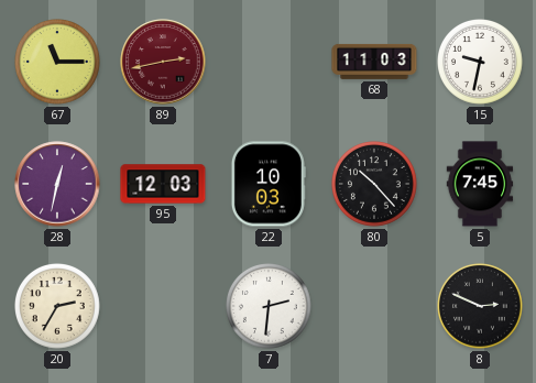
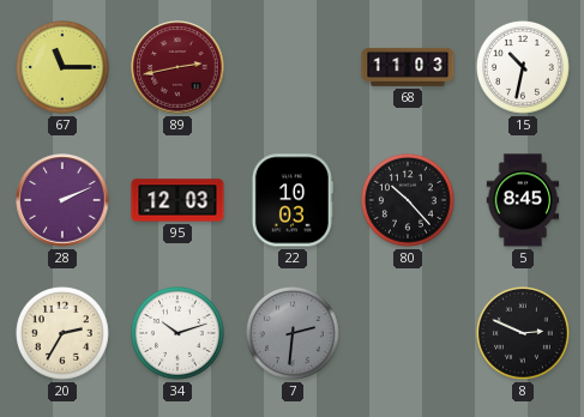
15: 9:32 -> 10:32
28: 12:32 -> 2:11
5: 7:45 -> 8:45
34: none -> 10:12
7 dial: white -> grey
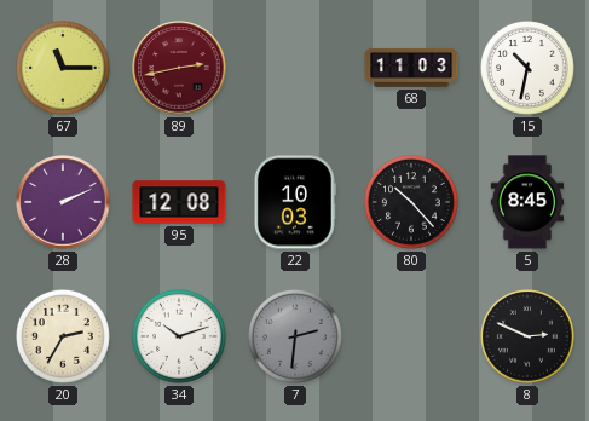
95: 12:03 -> 12:08
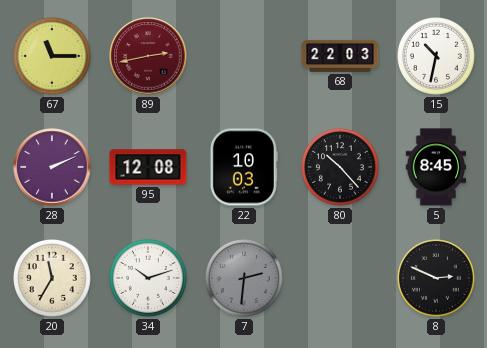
68: 11:03 -> 22:03
20: 2:35 -> 11:35
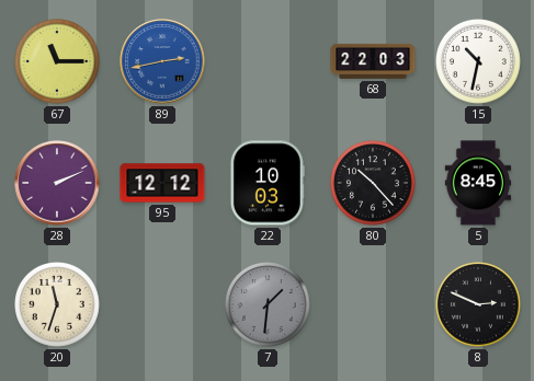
89 dial: burgundy -> blue
95: 12:08 -> 12:12
20: 11:35 -> 11:33
34: 10:12 -> none
7: 2:31 -> 1:31
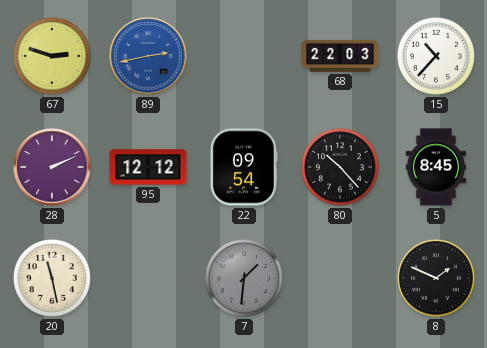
67: 11:15 -> 2:48
15: 10:32 -> 10:37
22: 10:03 -> 09:54
20: 11:33 -> 11:28
8: 2:49 -> 1:49
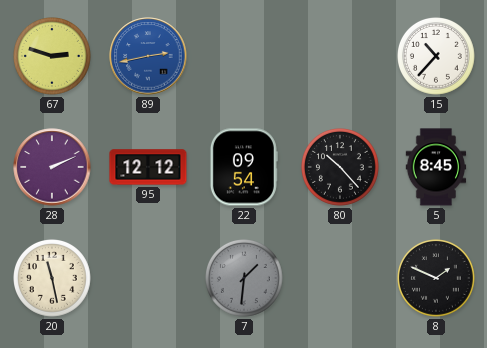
68: 22:03 -> none
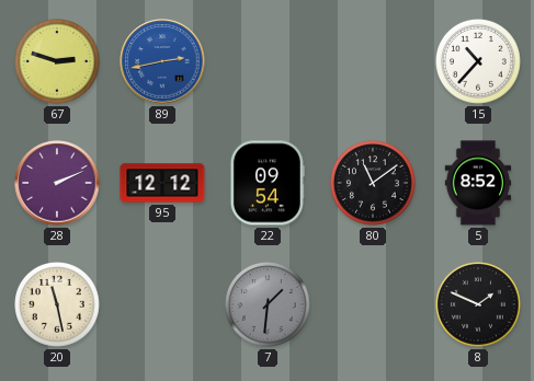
80: 10:23 -> 11:09
5: 8:45 -> 8:52
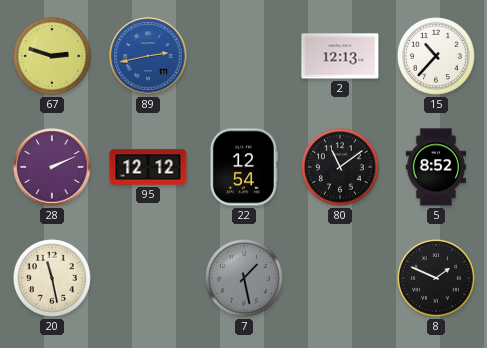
2: none -> 12:13
22: 09:54 -> 12:54
7: 1:31 -> 1:28
